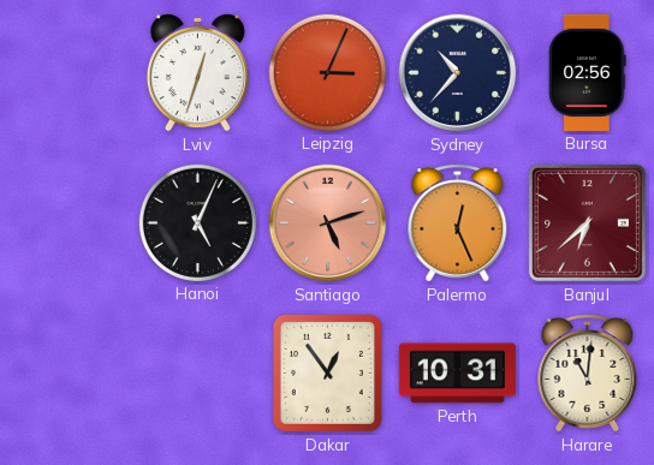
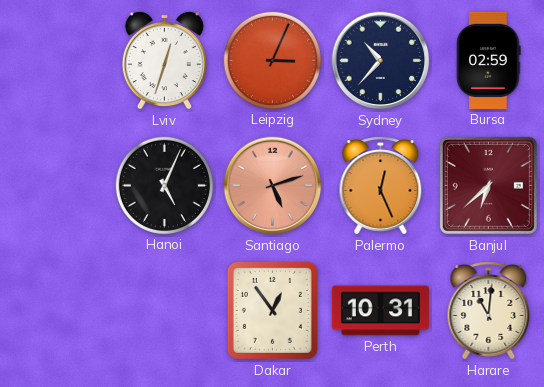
Bursa: 02:56 -> 02:59
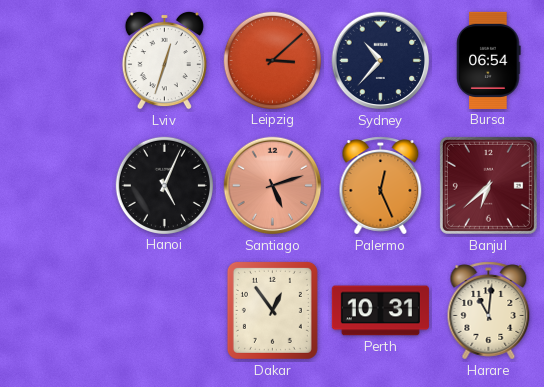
Leipzig: 3:04 -> 3:08
Bursa: 02:59 -> 06:54
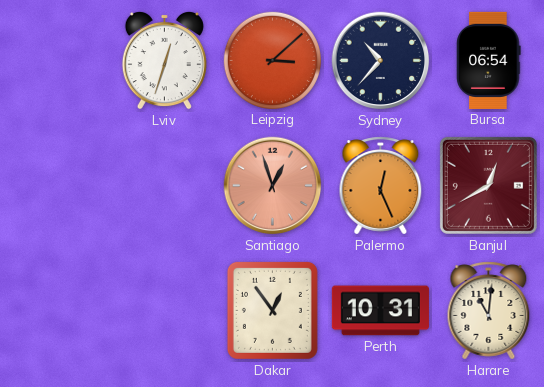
Hanoi: 5:04 -> none
Santiago: 5:12 -> 12:57
Banjul: 6:38 -> 12:40
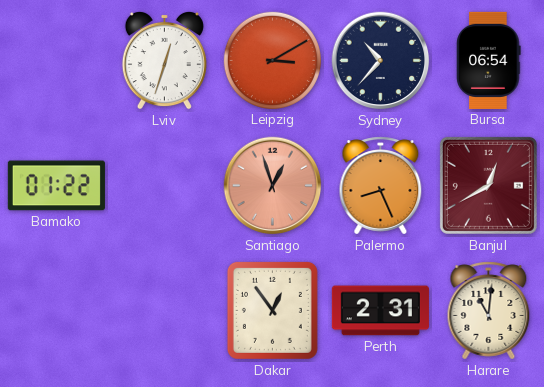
Leipzig: 3:08 -> 3:10
Bamako: none -> 01:22
Palermo: 12:26 -> 8:26
Perth: 10:31 -> 2:31
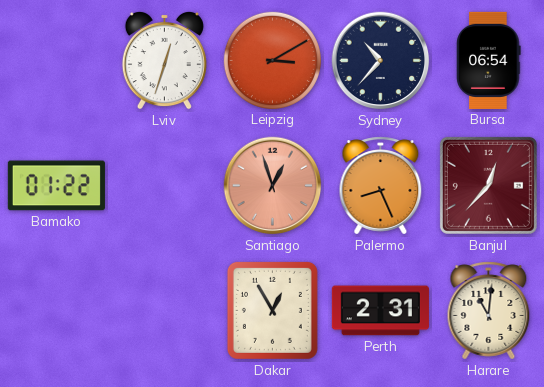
Banjul: 12:40 -> 12:37
Dakar: 12:54 -> 12:55
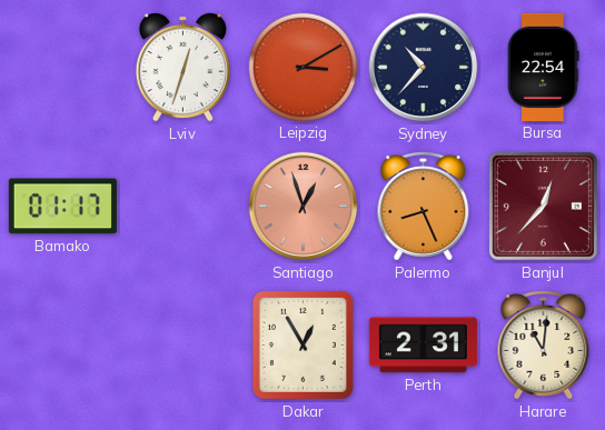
Bursa: 06:54 -> 22:54
Bamako: 01:22 -> 01:17
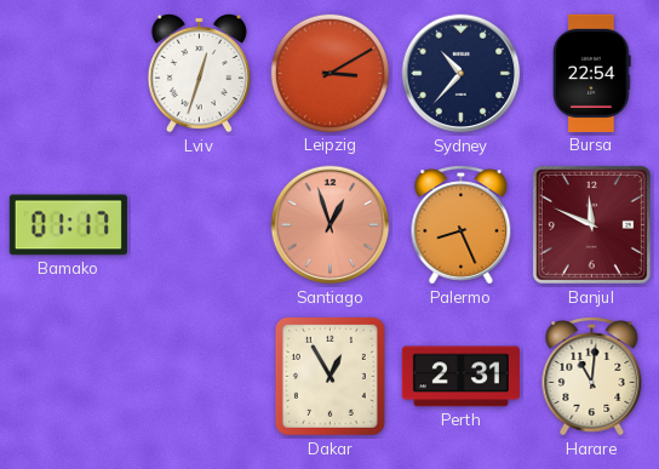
Banjul: 12:37 -> 11:49
